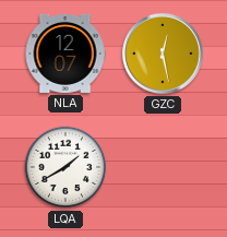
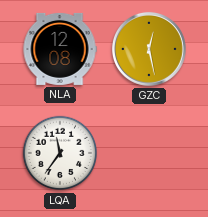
NLA: 12:07 -> 12:08
LQA: 1:40 -> 11:36
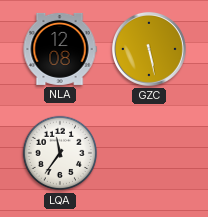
GZC: 12:28 -> 5:28
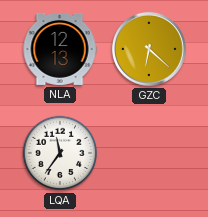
NLA: 12:08 -> 12:13
GZC: 5:28 -> 6:22
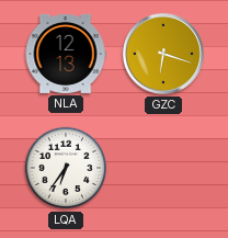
GZC: 6:22 -> 6:18
LQA: 11:36 -> 6:36
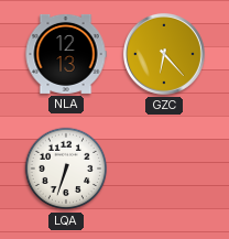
GZC: 6:18 -> 6:23
LQA: 6:36 -> 6:33
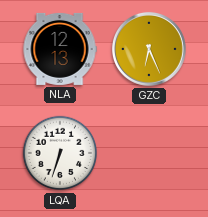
GZC: 6:23 -> 6:26
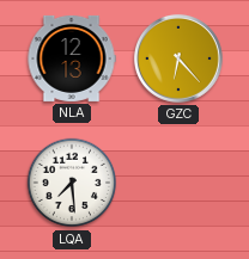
GZC: 6:26 -> 6:23
LQA: 6:33 -> 7:29
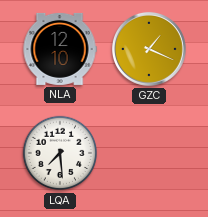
NLA: 12:13 -> 12:10
GZC: 6:23 -> 1:19
